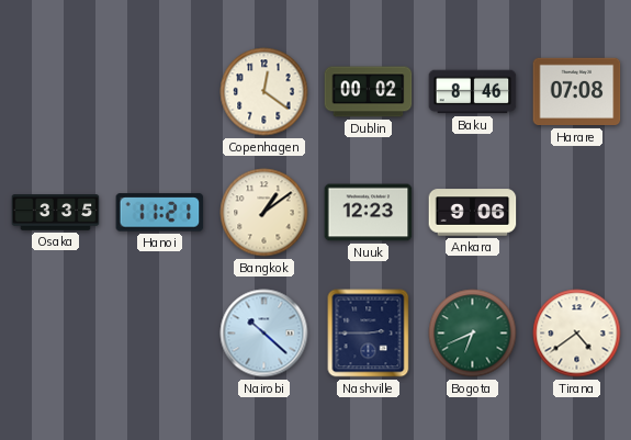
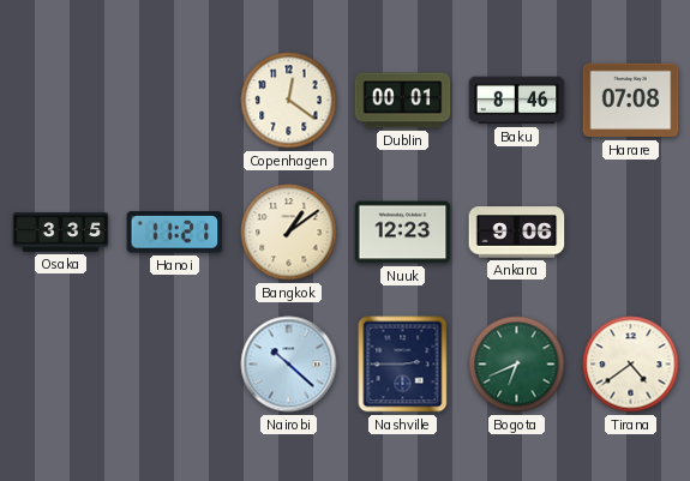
Dublin: 00:02 -> 00:01
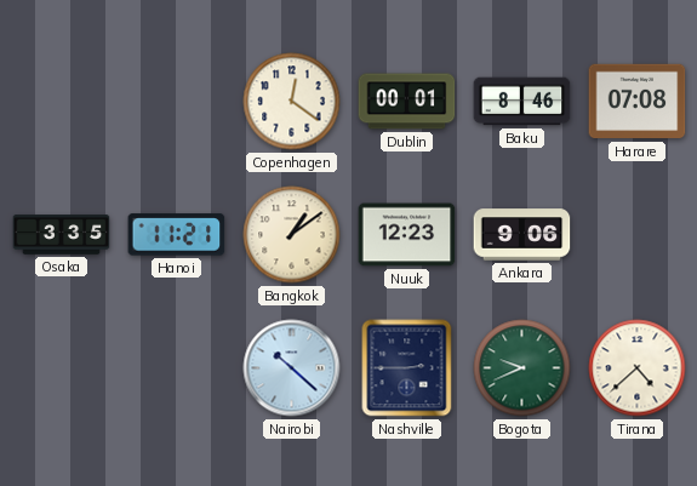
Bogota: 6:41 -> 9:41
Tirana: 4:39 -> 4:38
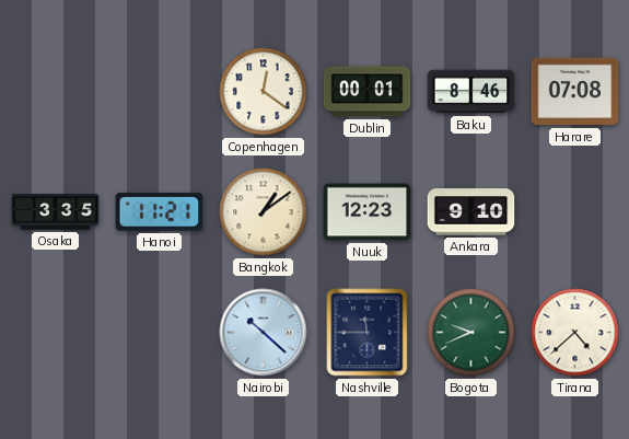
Ankara: 9:06 -> 9:10
Nashville: 2:45 -> 11:45
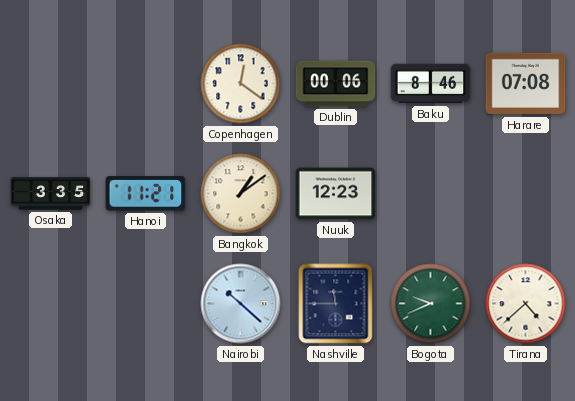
Dublin: 00:01 -> 00:06
Ankara: 9:10 -> none
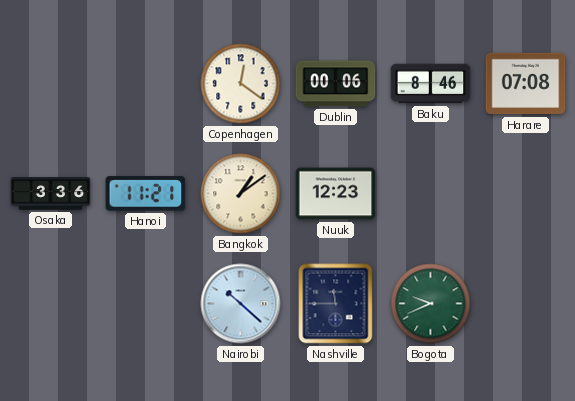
Osaka: 3:35 -> 3:36
Tirana: 4:38 -> none
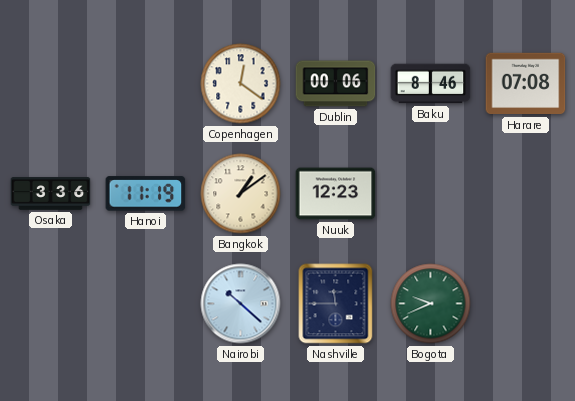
Hanoi: 11:21 -> 11:19
